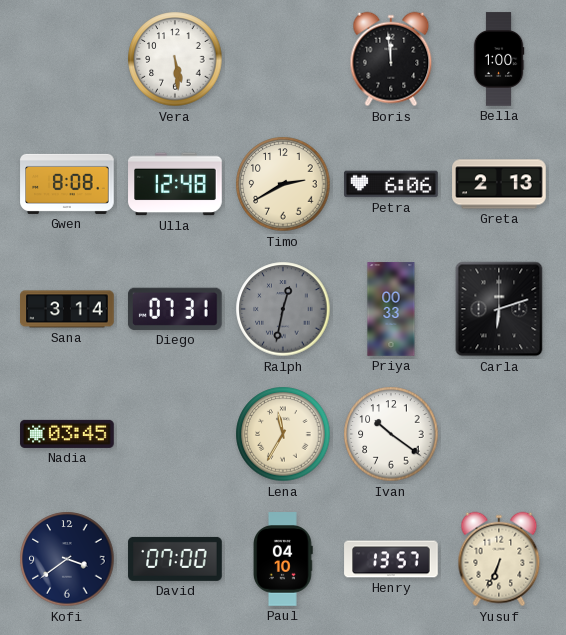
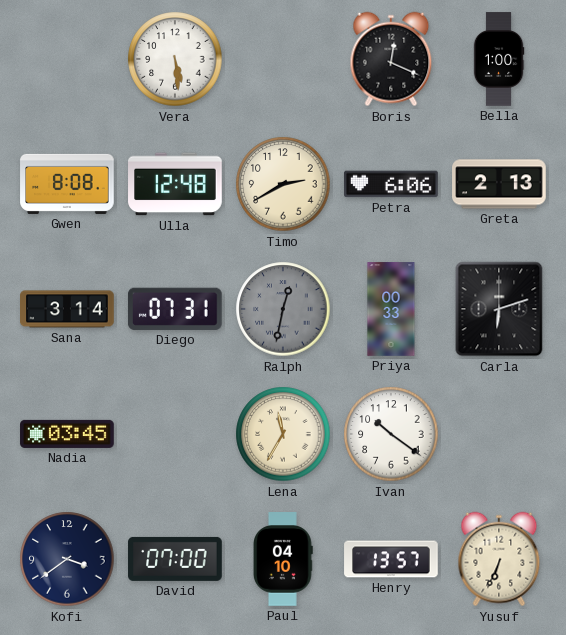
Boris: 11:59 -> 12:19
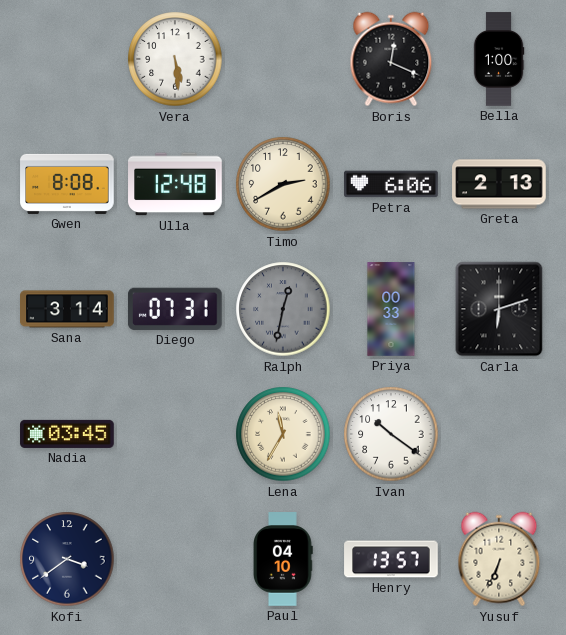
David: 07:00 -> none
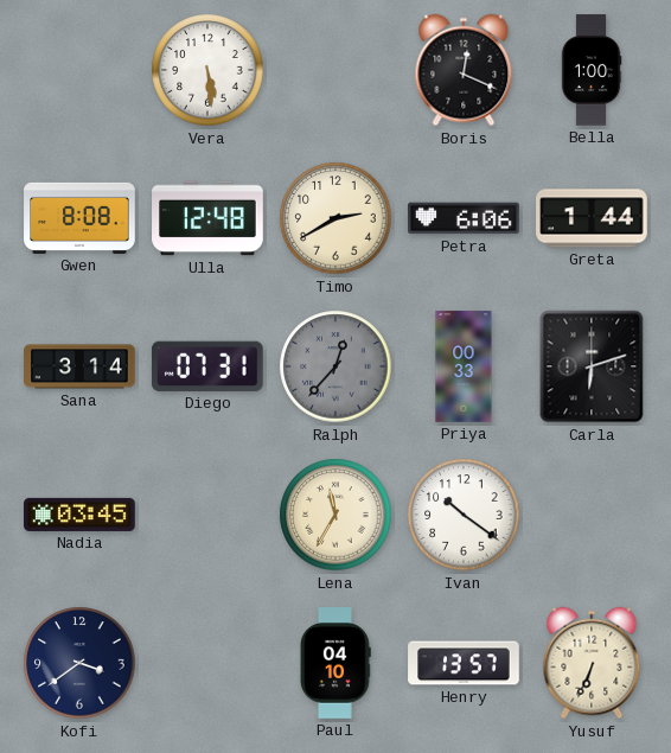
Greta: 2:13 -> 1:44
Ralph: 12:32 -> 12:37
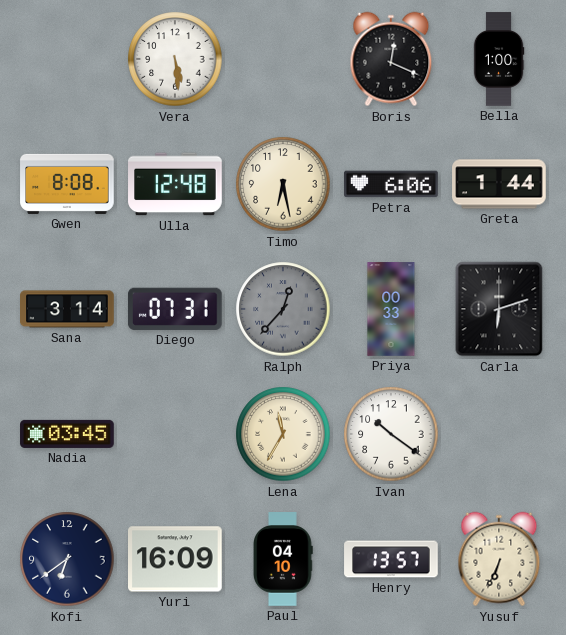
Timo: 2:40 -> 6:28
Kofi: 3:39 -> 6:39
Yuri: none -> 16:09
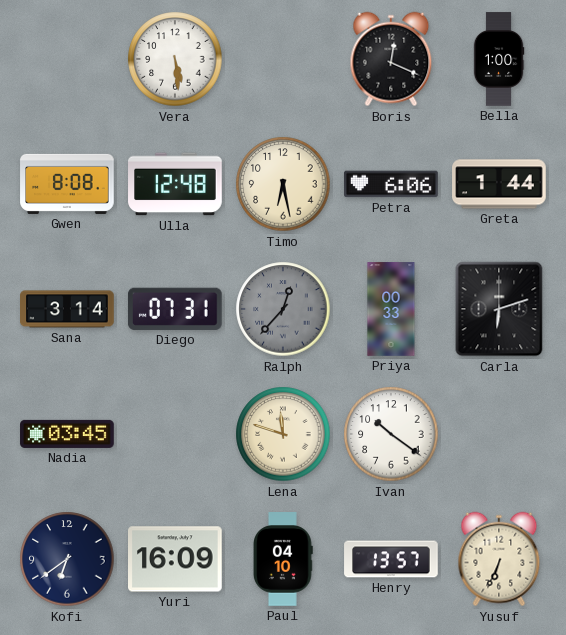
Lena: 11:35 -> 11:48
